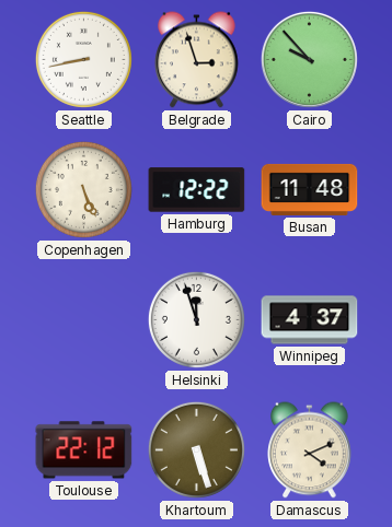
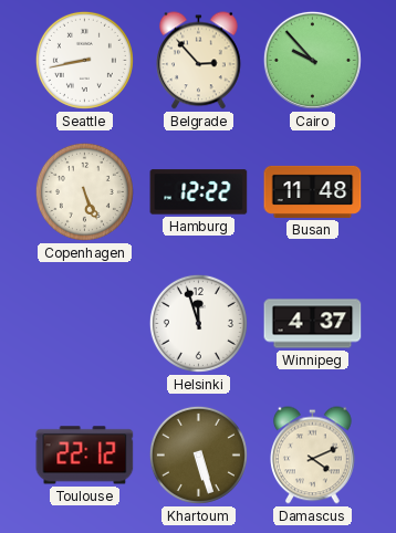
Belgrade: 2:57 -> 2:53
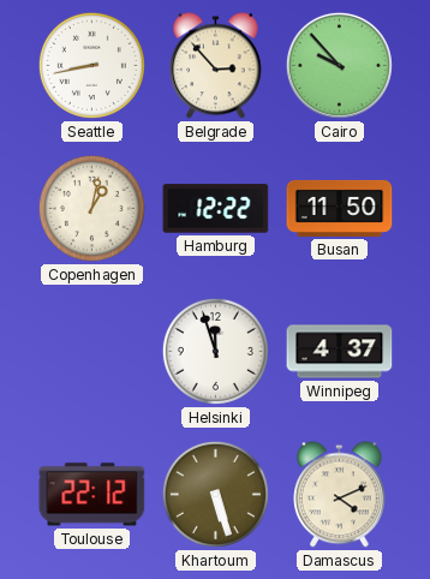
Copenhagen: 5:26 -> 1:02
Busan: 11:48 -> 11:50
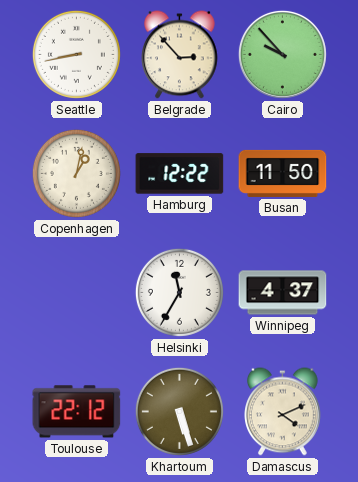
Helsinki: 11:57 -> 11:35
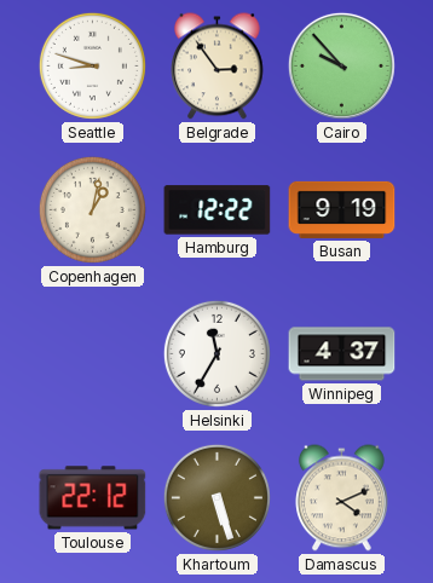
Seattle: 8:43 -> 8:48
Belgrade: 2:53 -> 2:54
Busan: 11:50 -> 9:19
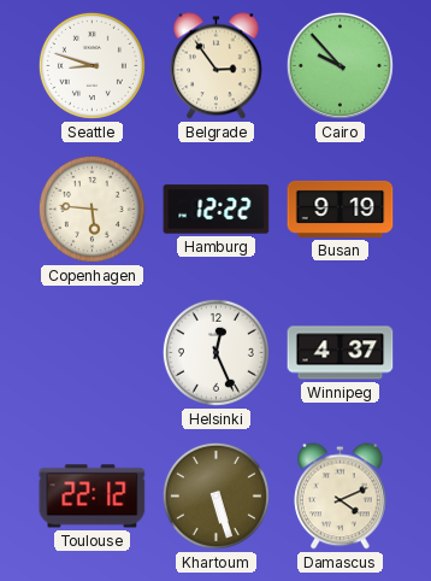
Copenhagen: 1:02 -> 5:46
Helsinki: 11:35 -> 12:26
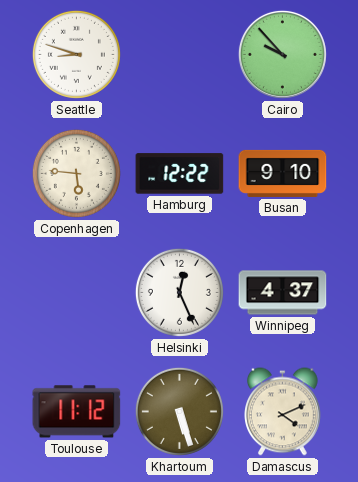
Belgrade: 2:54 -> none
Busan: 9:19 -> 9:10
Toulouse: 22:12 -> 11:12
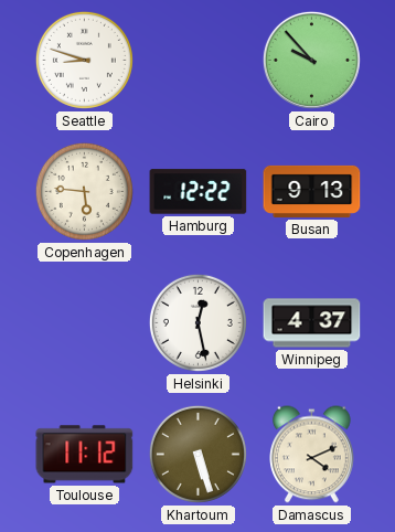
Busan: 9:10 -> 9:13
Helsinki: 12:26 -> 12:28
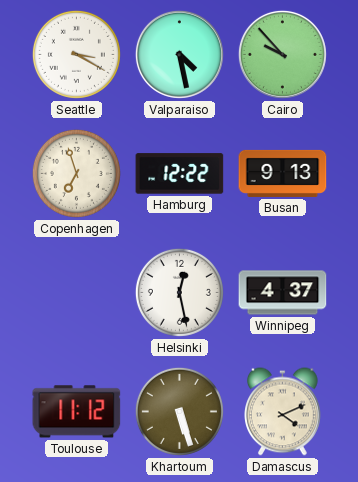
Seattle: 8:48 -> 3:20
Valparaiso: none -> 4:28
Copenhagen: 5:46 -> 6:57
